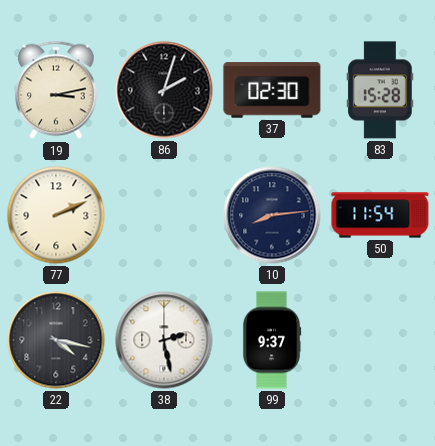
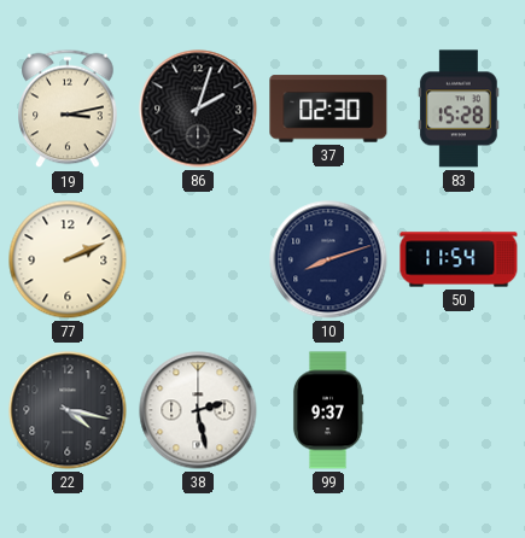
10: 8:14 -> 8:12
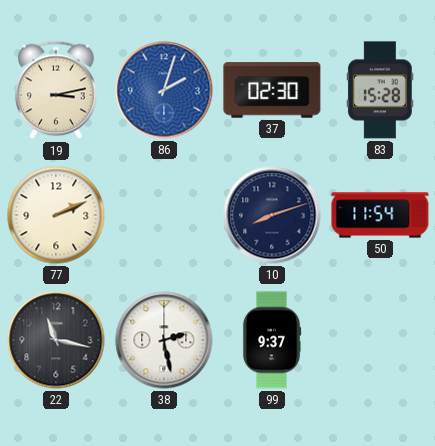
86 dial: black -> blue
22: 4:17 -> 11:17
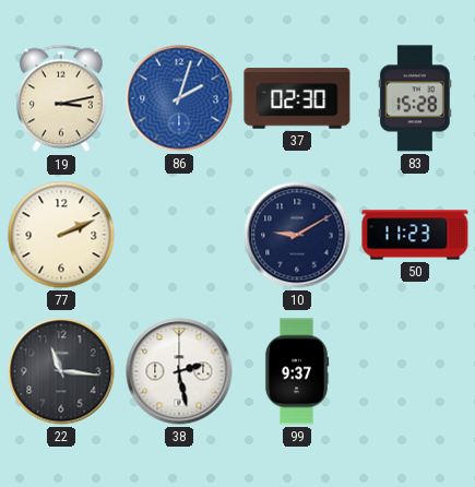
10: 8:12 -> 9:10
50: 11:54 -> 11:23
22: 11:17 -> 11:16
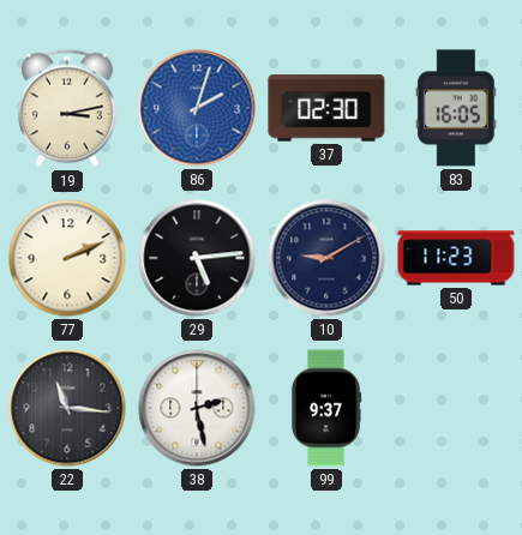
83: 15:28 -> 16:05
29: none -> 5:14
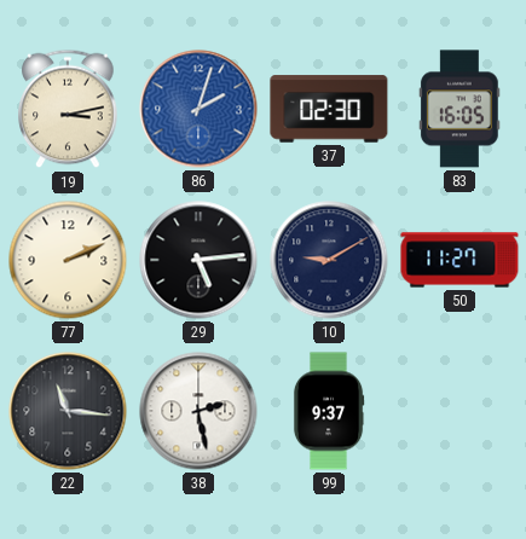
50: 11:23 -> 11:27
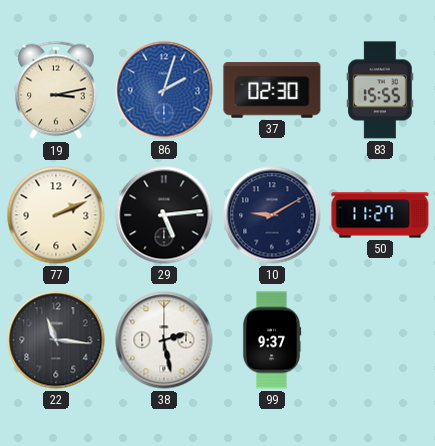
83: 16:05 -> 15:55
